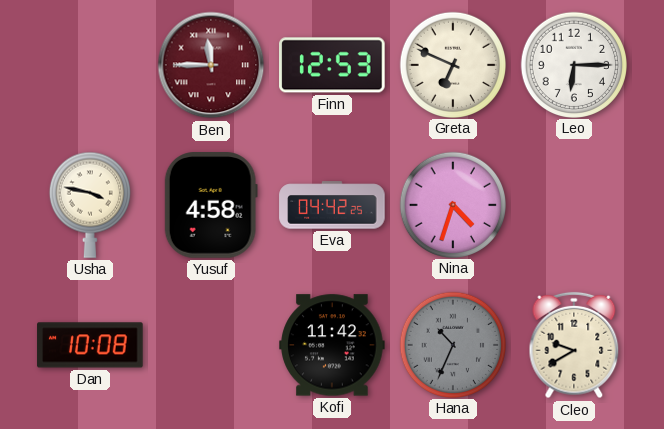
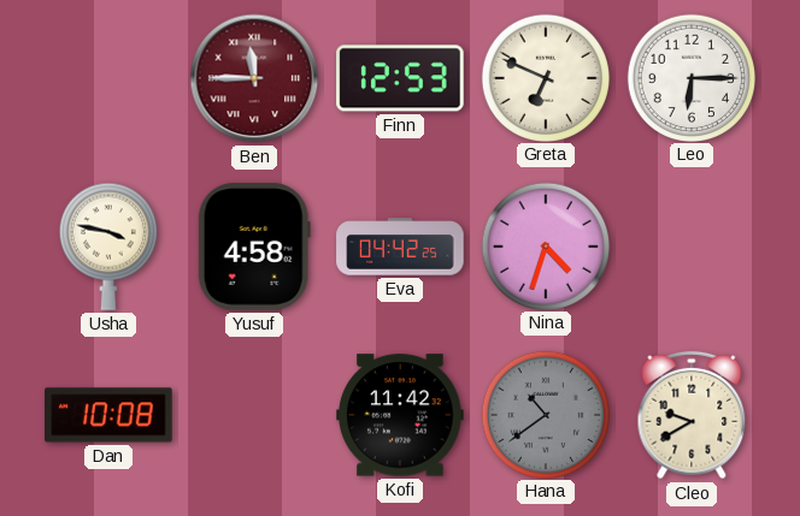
Hana: 10:34 -> 10:39
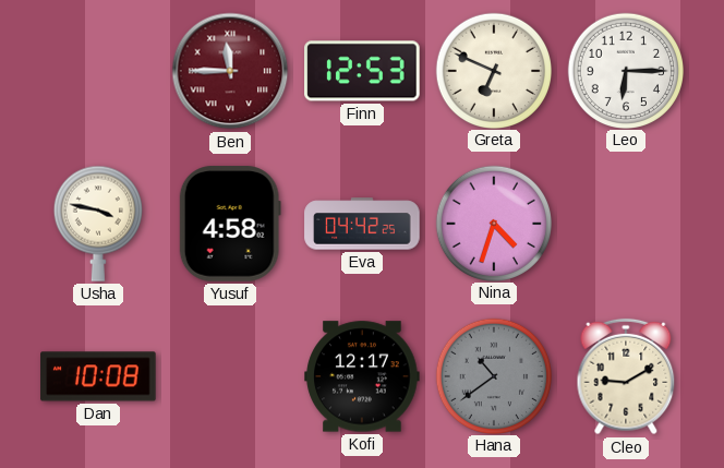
Kofi: 11:42 -> 12:17
Cleo: 9:40 -> 9:10
